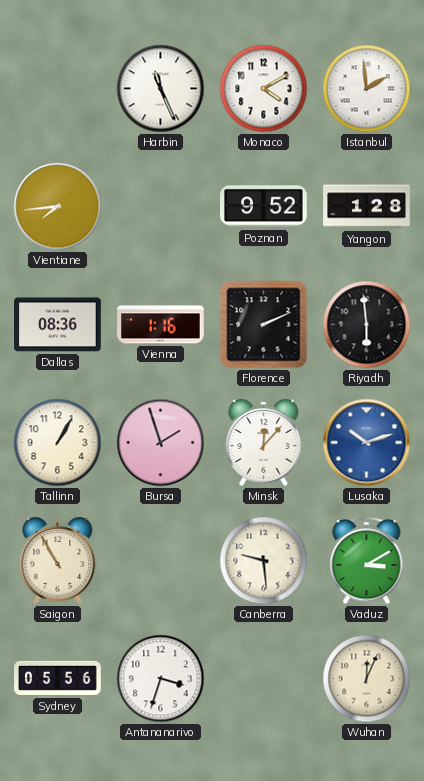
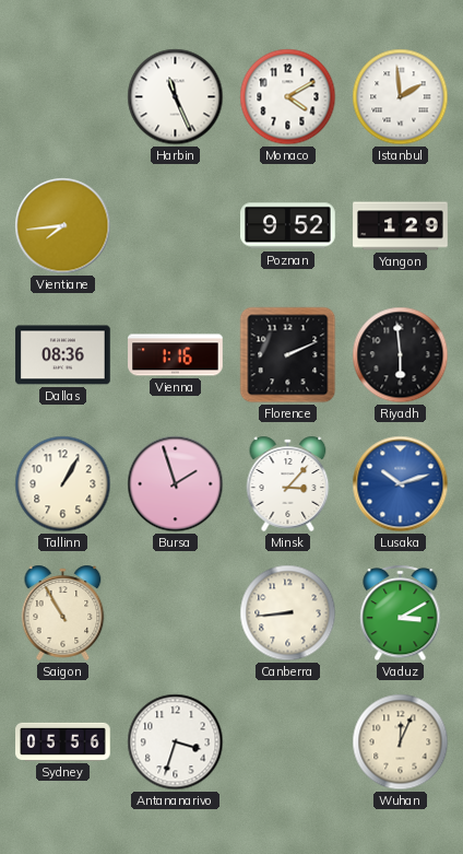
Yangon: 1:28 -> 1:29
Minsk: 12:07 -> 3:07
Canberra: 9:29 -> 8:44
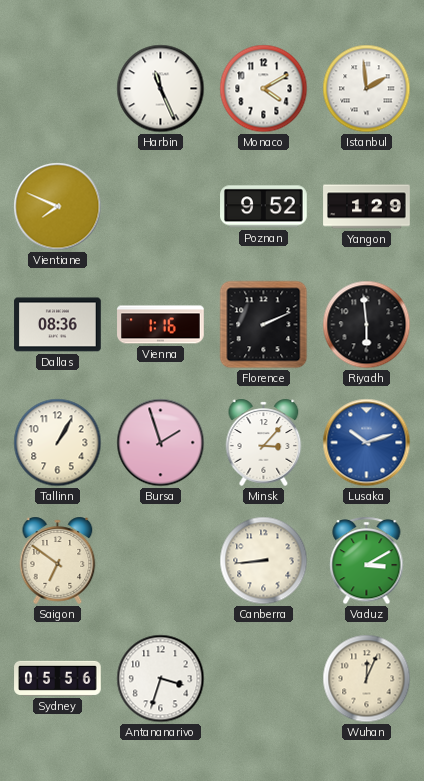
Vientiane: 7:44 -> 7:49
Saigon: 10:55 -> 6:51
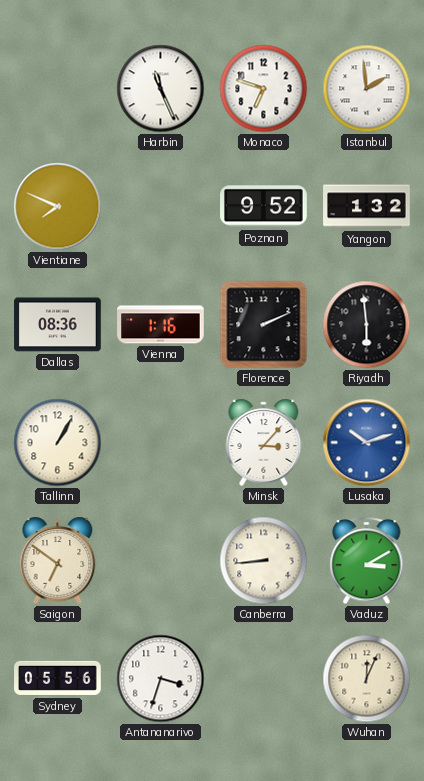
Monaco: 4:10 -> 6:48
Yangon: 1:29 -> 1:32
Bursa: 1:57 -> none
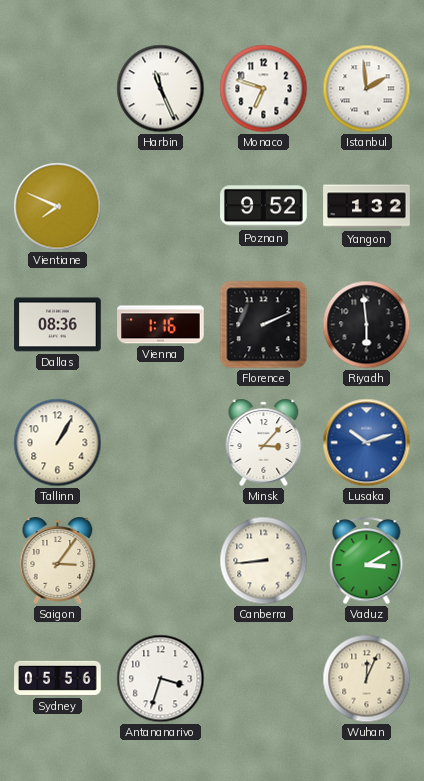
Saigon: 6:51 -> 3:06
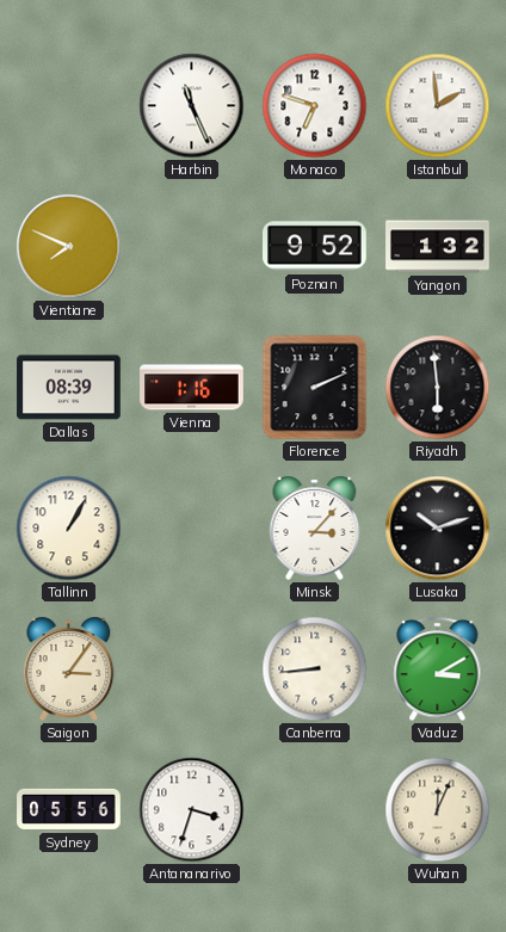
Dallas: 08:36 -> 08:39
Lusaka dial: blue -> black
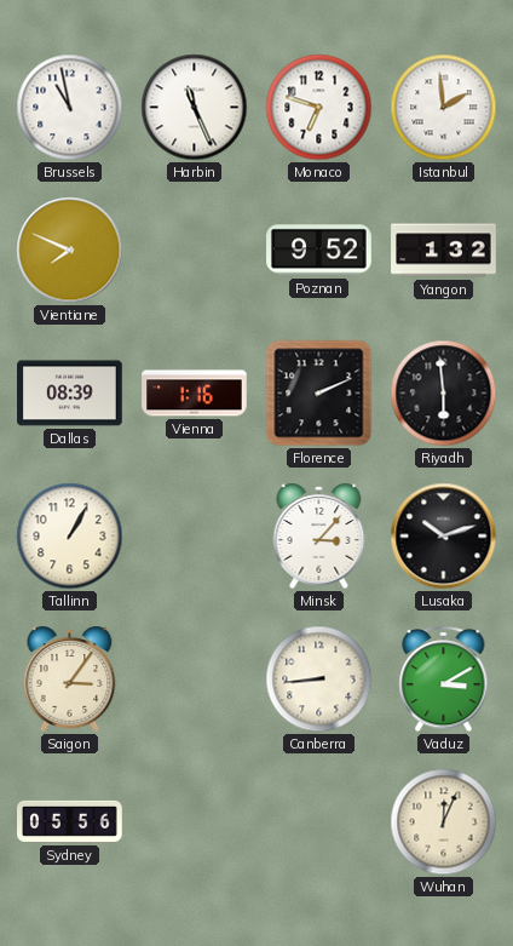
Brussels: none -> 10:58
Antananarivo: 3:33 -> none
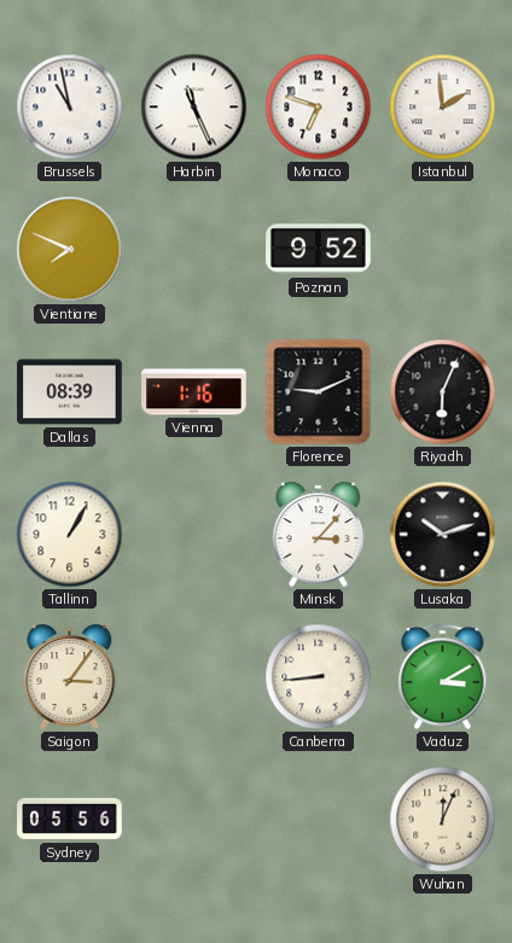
Yangon: 1:32 -> none
Florence: 2:11 -> 9:11
Riyadh: 5:59 -> 6:04
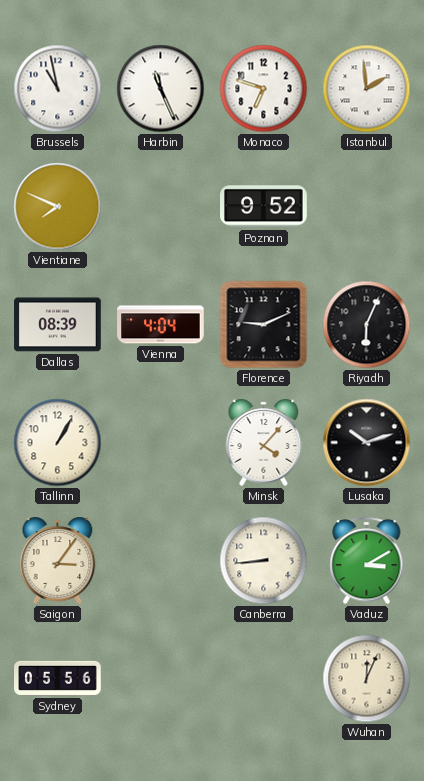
Vienna: 1:16 -> 4:04
Minsk: 3:07 -> 4:07
